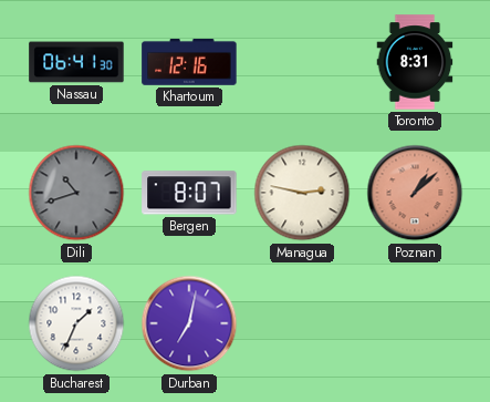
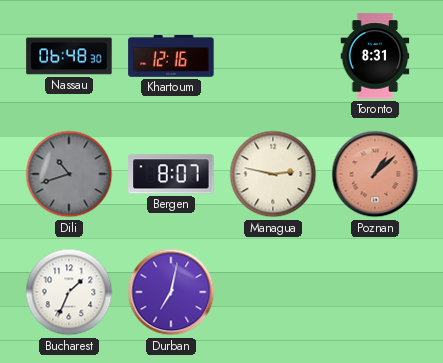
Nassau: 06:41 -> 06:48
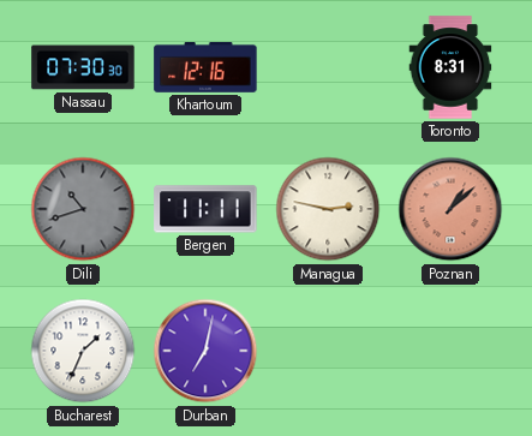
Nassau: 06:48 -> 07:30
Bergen: 8:07 -> 11:11
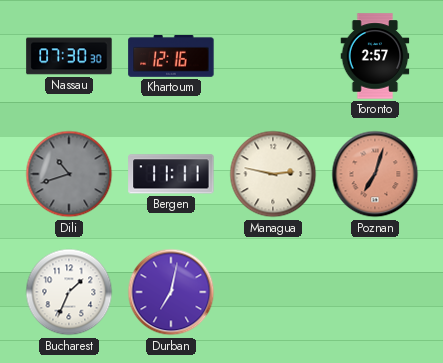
Toronto: 8:31 -> 2:57
Poznan: 1:08 -> 7:03
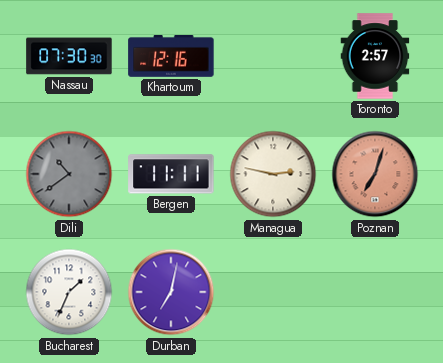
Dili: 10:42 -> 10:39
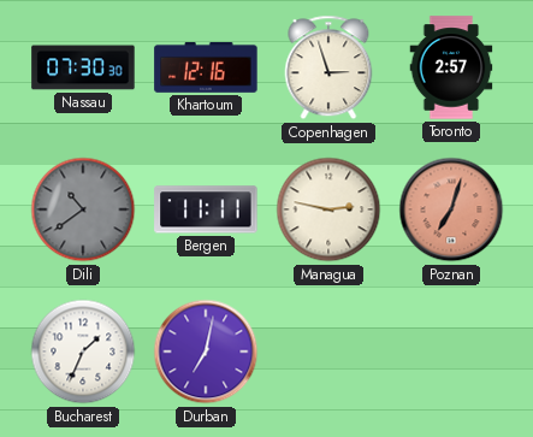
Copenhagen: none -> 2:57
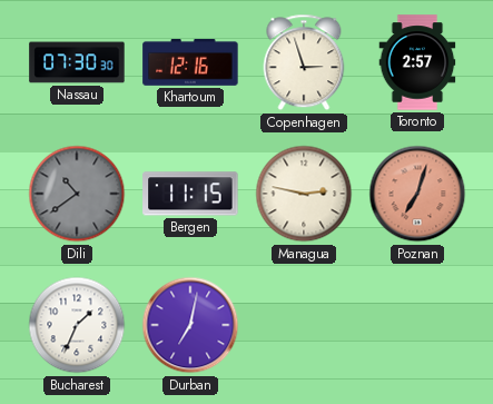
Bergen: 11:11 -> 11:15
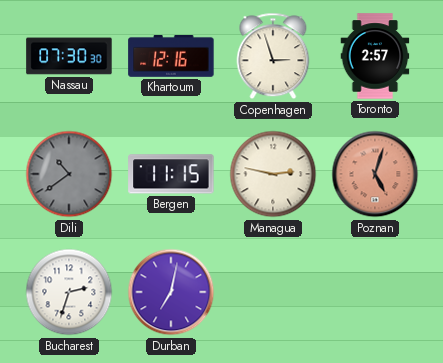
Poznan: 7:03 -> 5:03
Bucharest: 1:34 -> 2:33
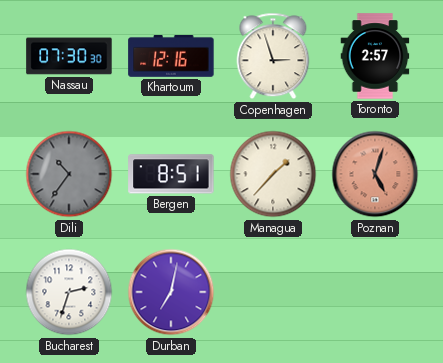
Dili: 10:39 -> 10:36
Bergen: 11:15 -> 8:51
Managua: 2:47 -> 1:37
